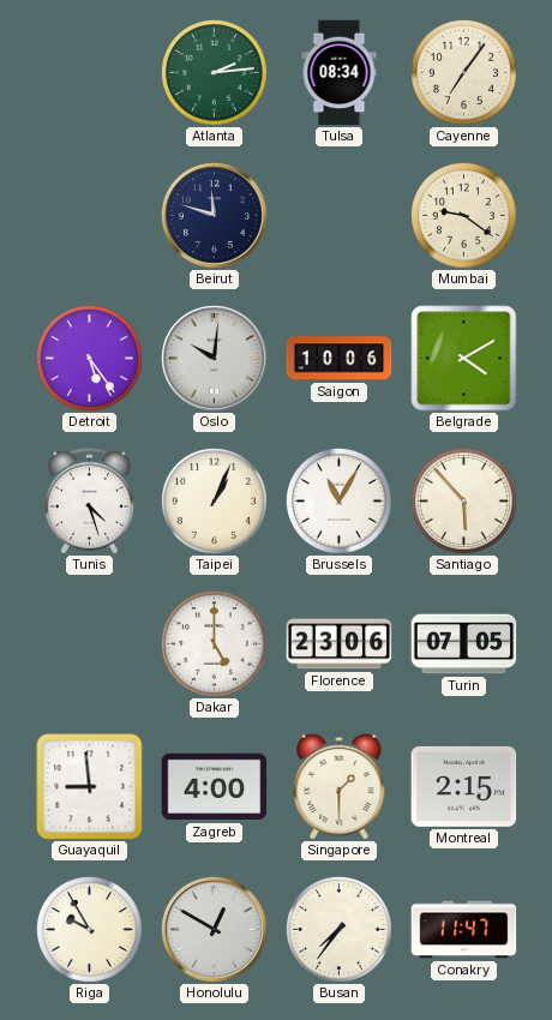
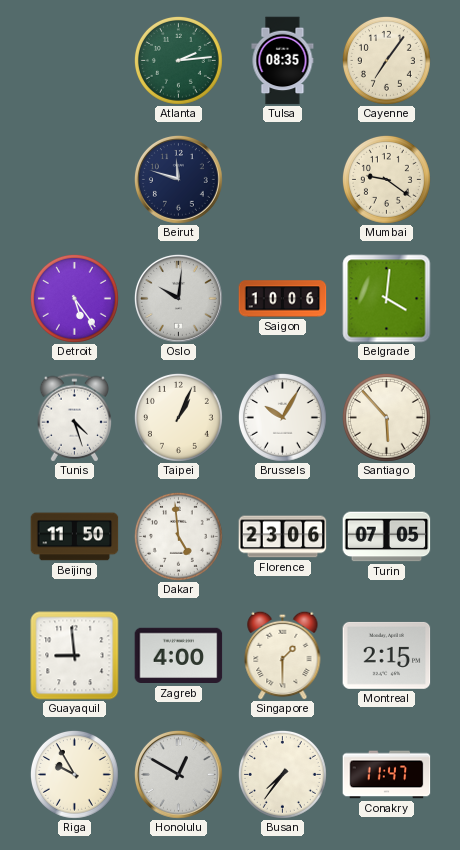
Tulsa: 08:34 -> 08:35
Belgrade: 4:10 -> 4:01
Brussels: 11:05 -> 10:05
Beijing: none -> 11:50
Dakar: 5:00 -> 4:59
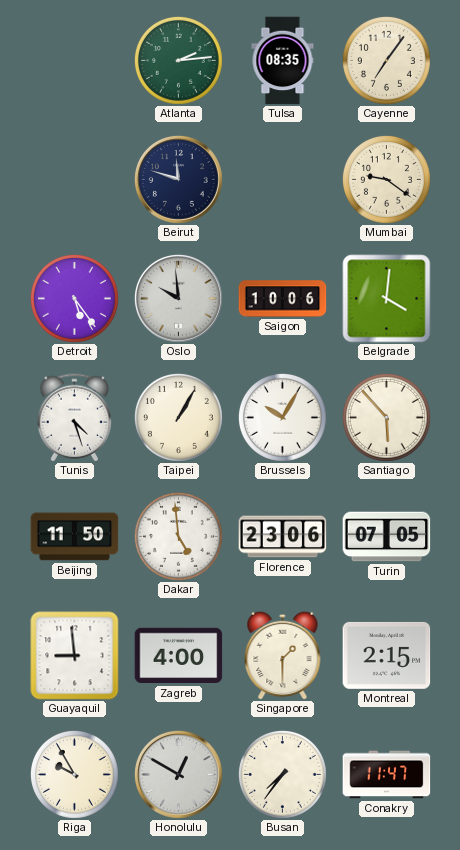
Oslo: 10:01 -> 9:59
Taipei: 1:04 -> 1:05
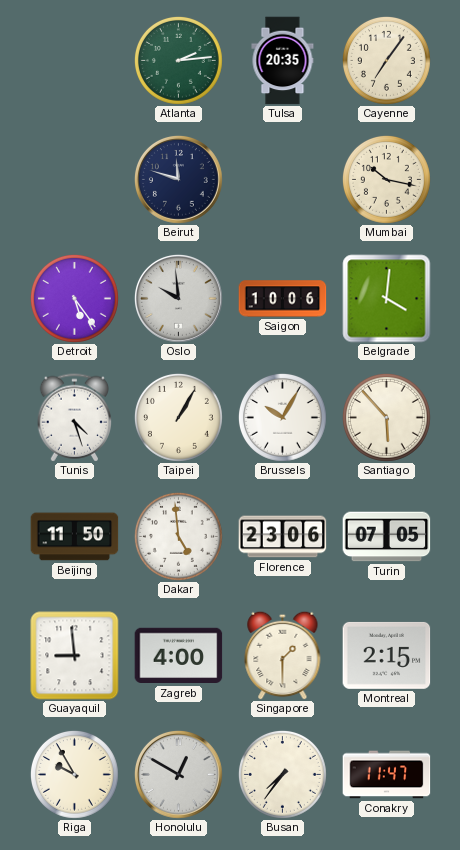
Tulsa: 08:35 -> 20:35
Mumbai: 9:21 -> 10:17
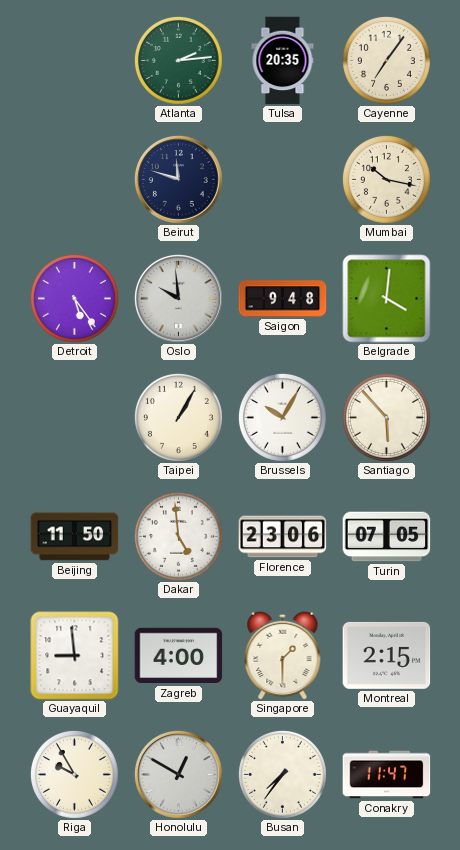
Saigon: 10:06 -> 9:48
Tunis: 4:27 -> none
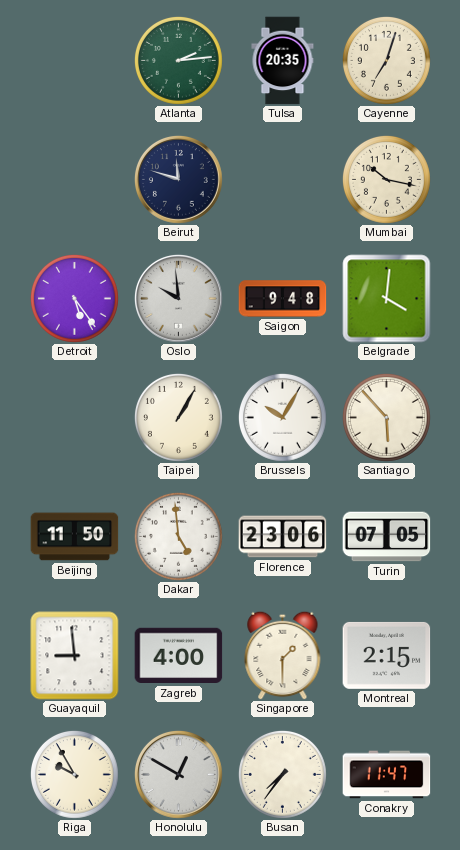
Cayenne: 7:06 -> 7:03
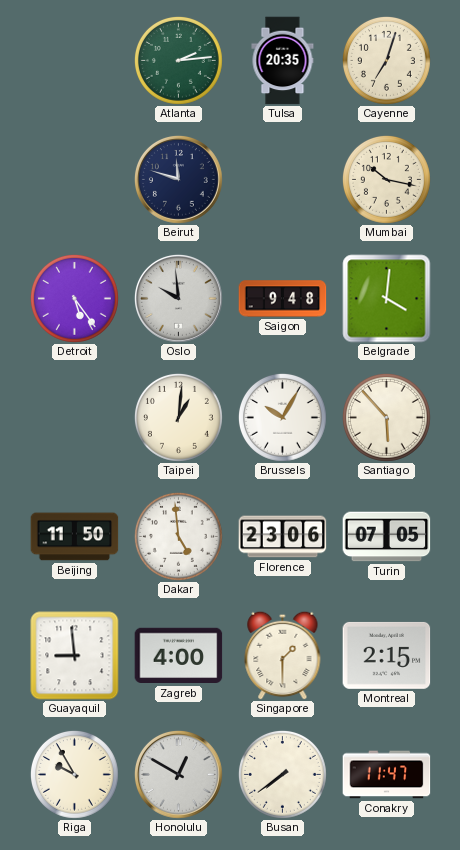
Taipei: 1:05 -> 1:01
Busan: 7:36 -> 7:39
